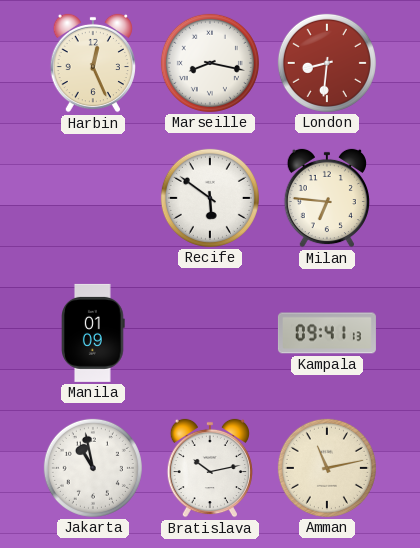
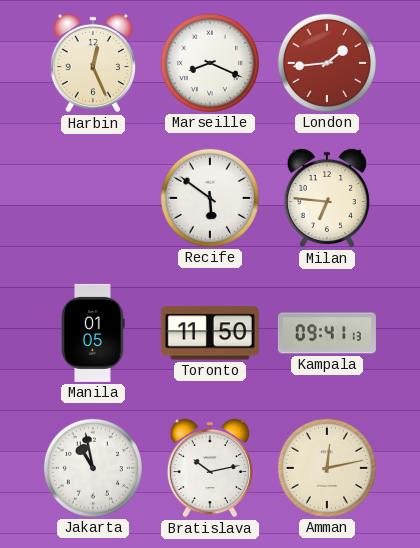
Marseille: 8:17 -> 8:19
London: 8:31 -> 1:44
Manila: 01:09 -> 01:05
Toronto: none -> 11:50
Amman: 11:13 -> 12:13
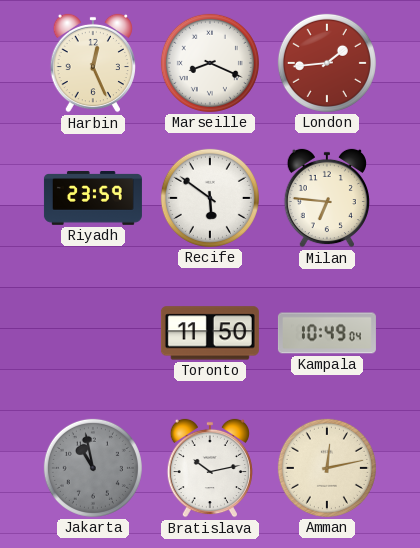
Riyadh: none -> 23:59
Manila: 01:05 -> none
Kampala: 09:41 -> 10:49
Jakarta dial: white -> grey
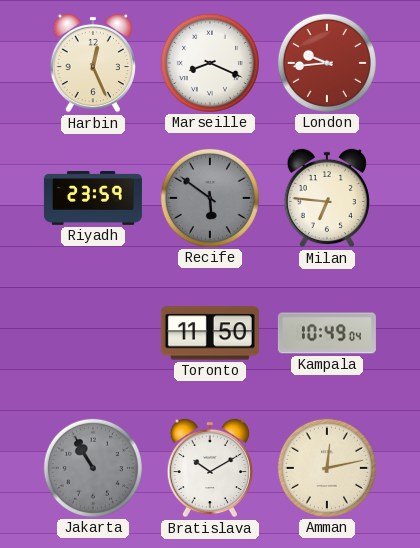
London: 1:44 -> 9:44
Recife dial: white -> grey
Jakarta: 10:58 -> 10:55
Bratislava: 10:13 -> 10:10
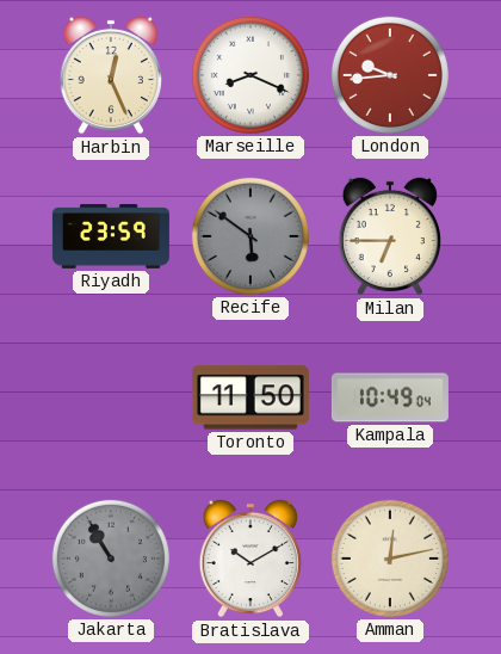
Milan: 6:46 -> 6:45
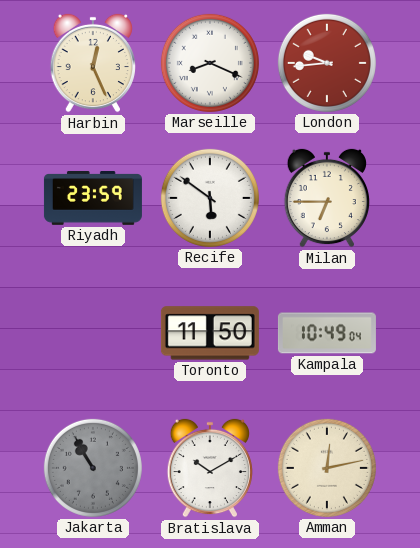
Recife dial: grey -> white
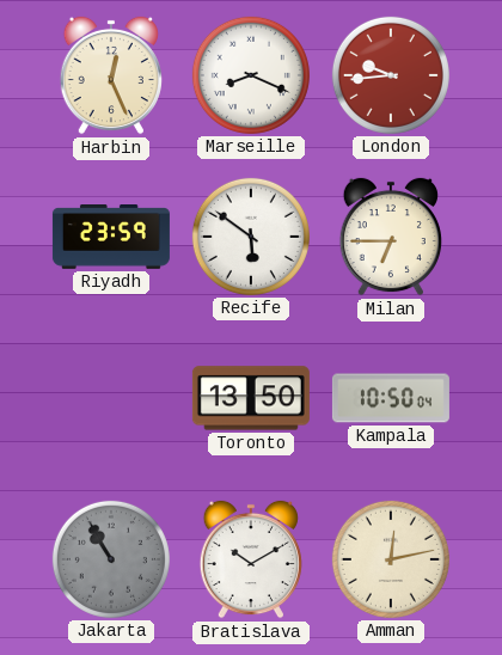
Toronto: 11:50 -> 13:50
Kampala: 10:49 -> 10:50
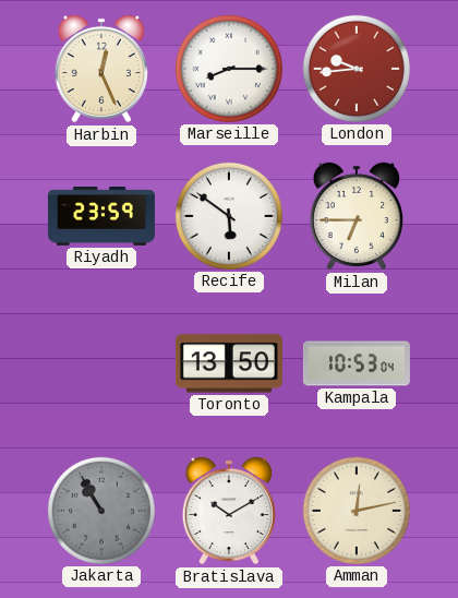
Marseille: 8:19 -> 8:15
Kampala: 10:50 -> 10:53
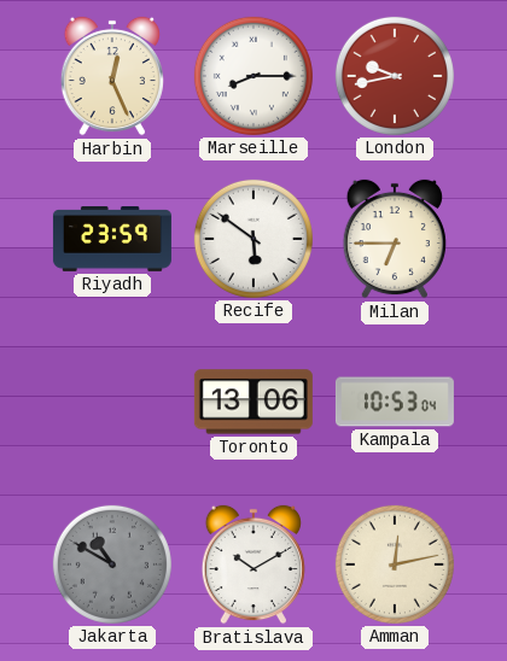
London: 9:44 -> 9:43
Toronto: 13:50 -> 13:06
Jakarta: 10:55 -> 10:50
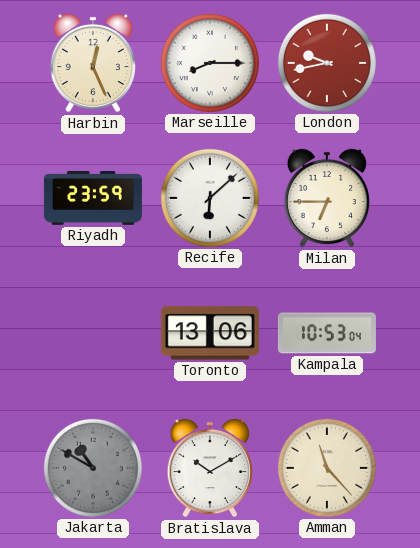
Recife: 5:51 -> 6:08
Amman: 12:13 -> 11:23
